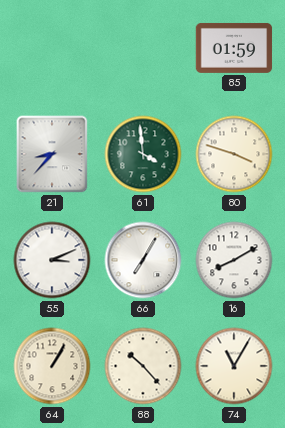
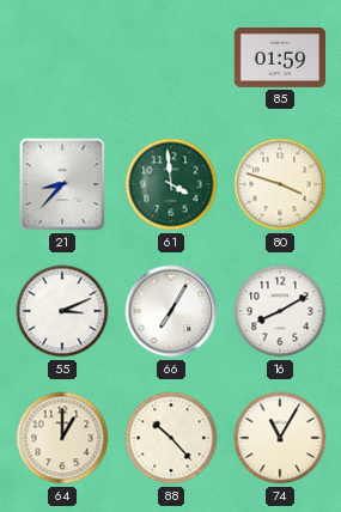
64: 1:05 -> 1:00
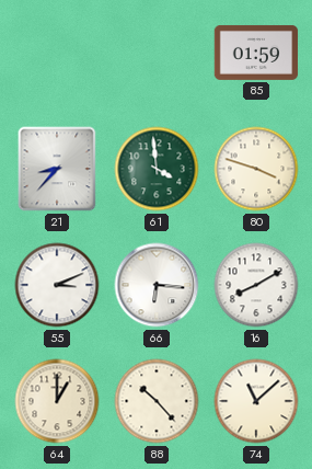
66: 7:05 -> 6:16
74: 11:05 -> 11:08
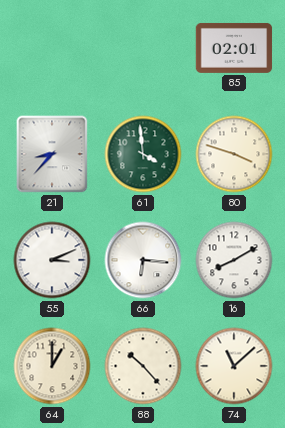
85: 01:59 -> 02:01
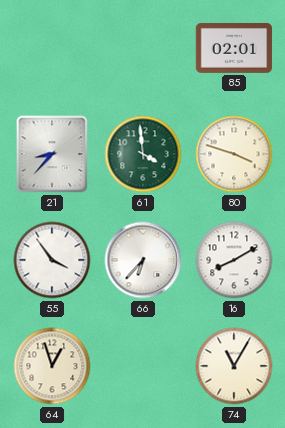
55: 3:11 -> 3:54
66: 6:16 -> 6:37
64: 1:00 -> 12:57
88: 10:23 -> none
74: 11:08 -> 11:05
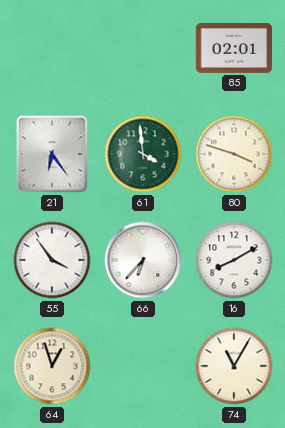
21: 8:37 -> 6:24
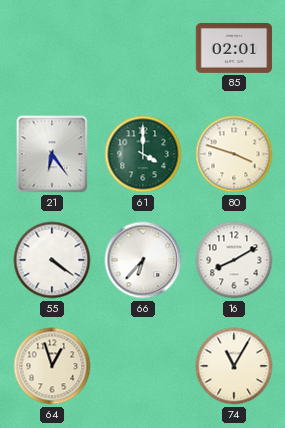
61: 3:59 -> 4:00
55: 3:54 -> 4:21
